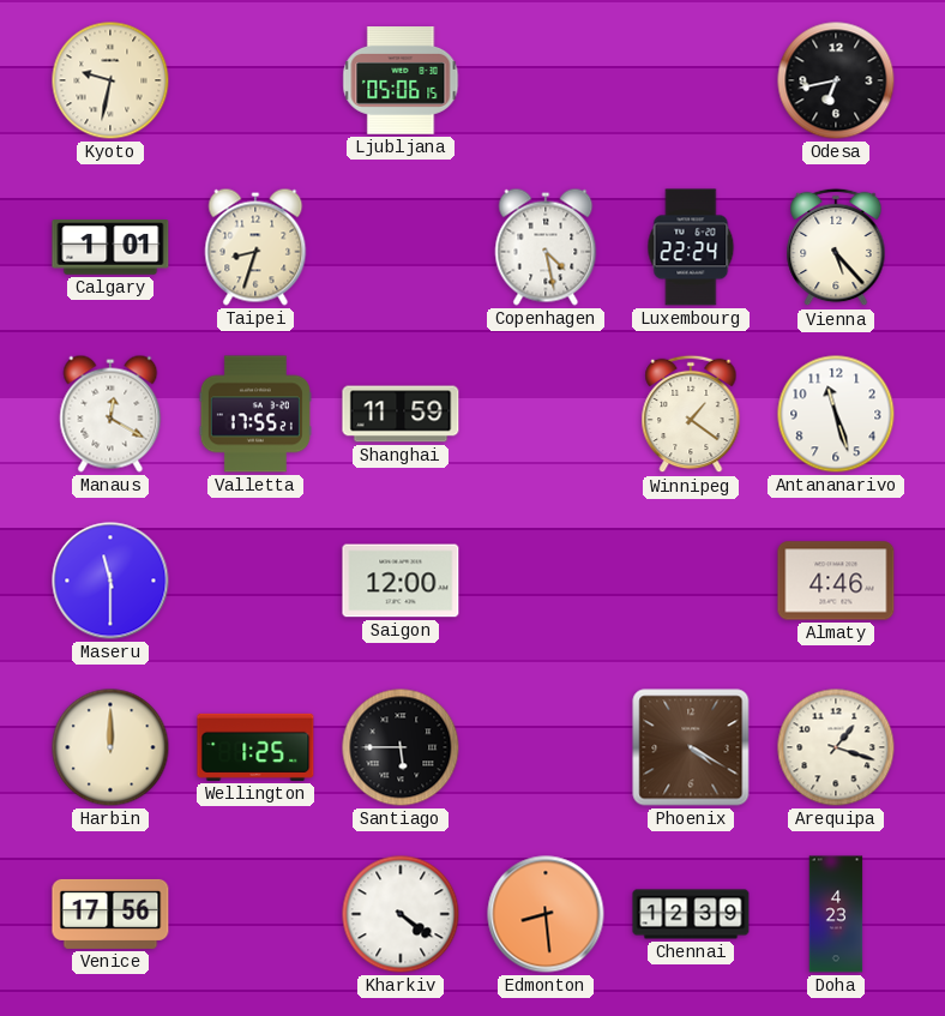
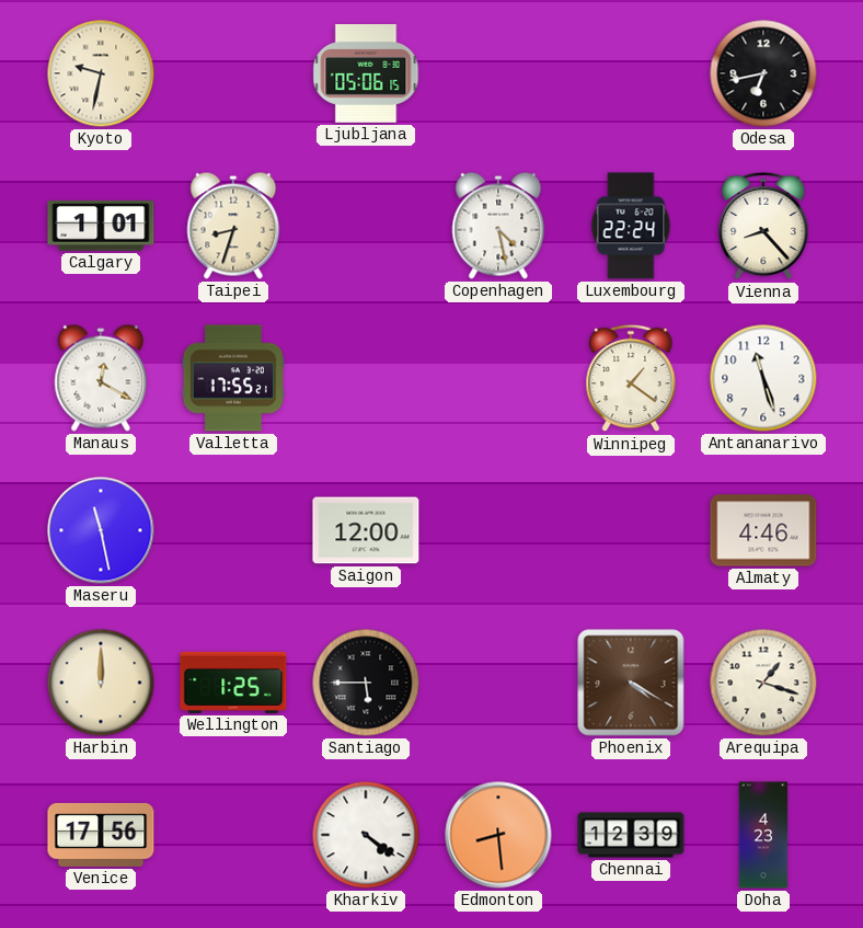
Vienna: 5:23 -> 8:23
Shanghai: 11:59 -> none
Maseru: 11:30 -> 11:28
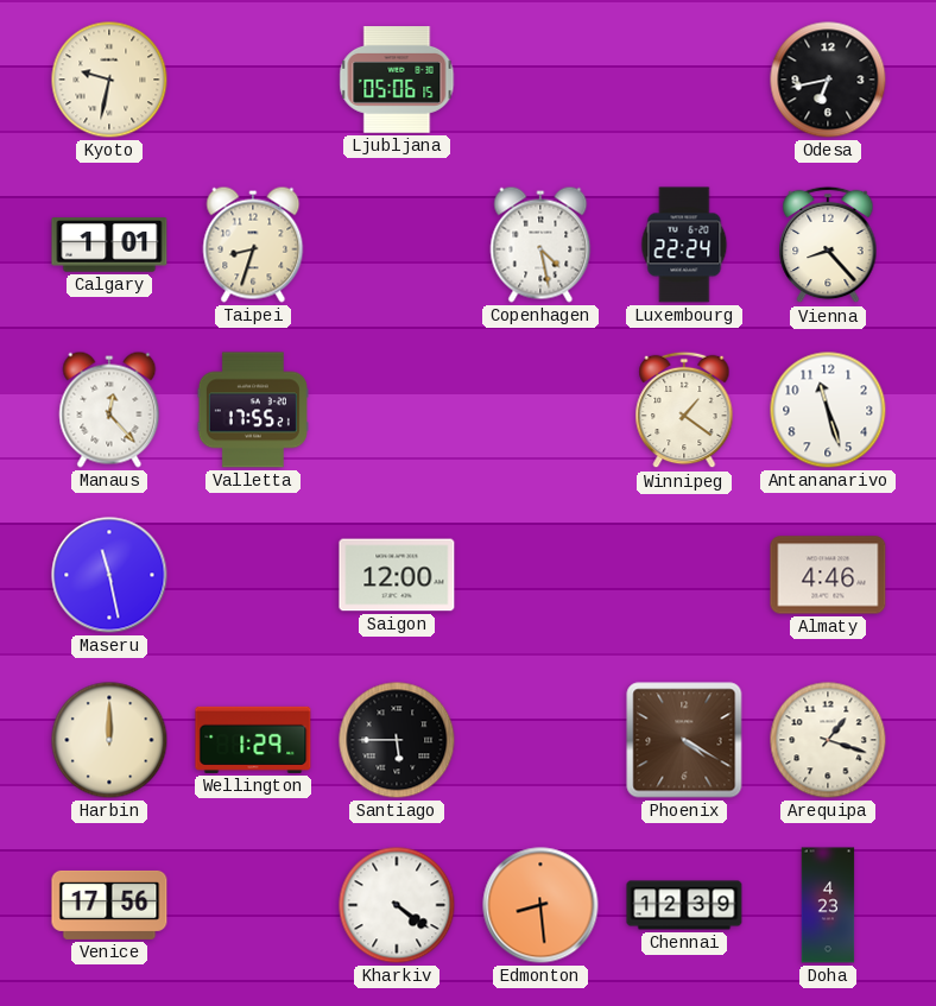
Manaus: 12:20 -> 12:23
Wellington: 1:25 -> 1:29
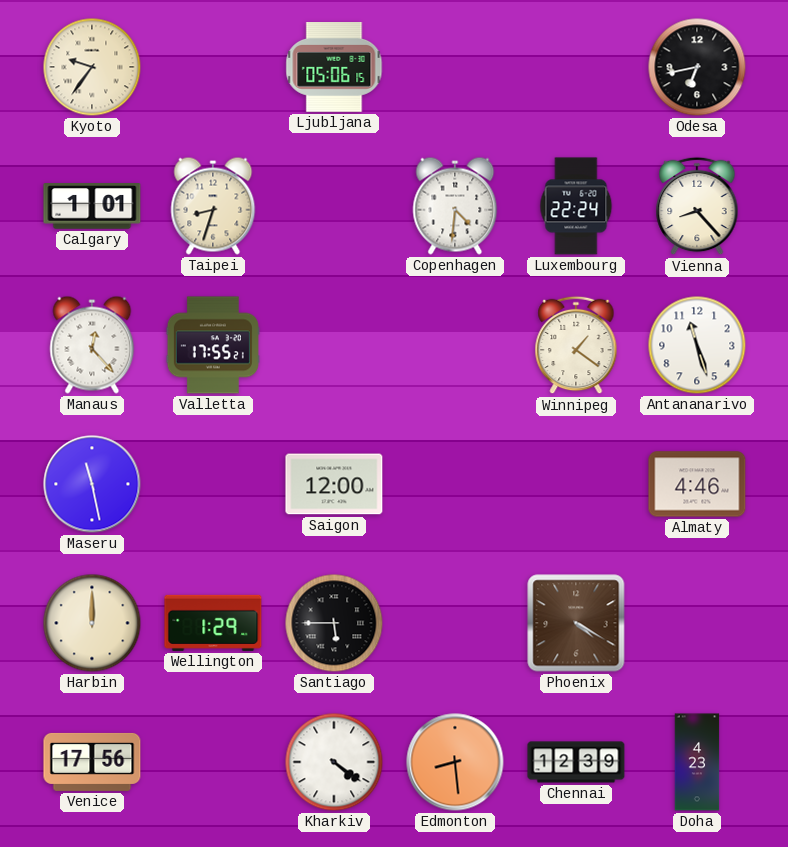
Kyoto: 9:32 -> 9:36
Copenhagen: 4:28 -> 4:31
Arequipa: 1:18 -> none
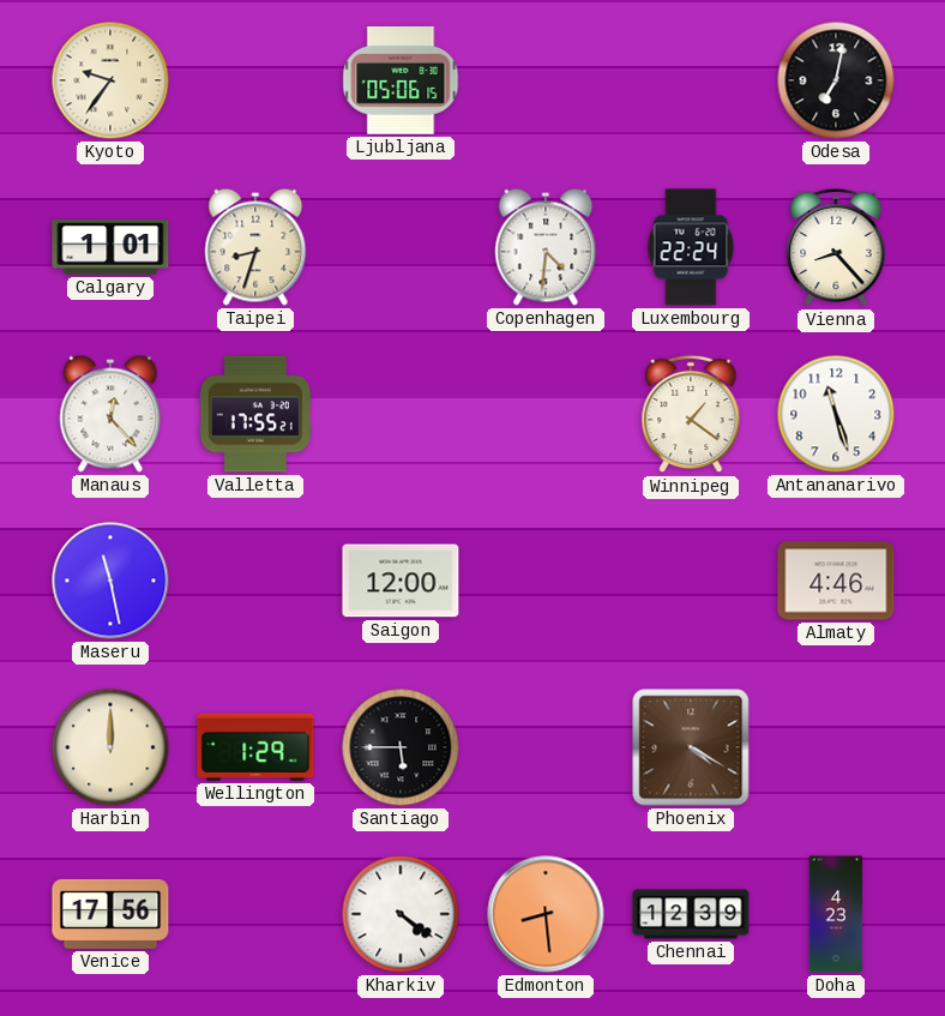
Odesa: 6:43 -> 7:02
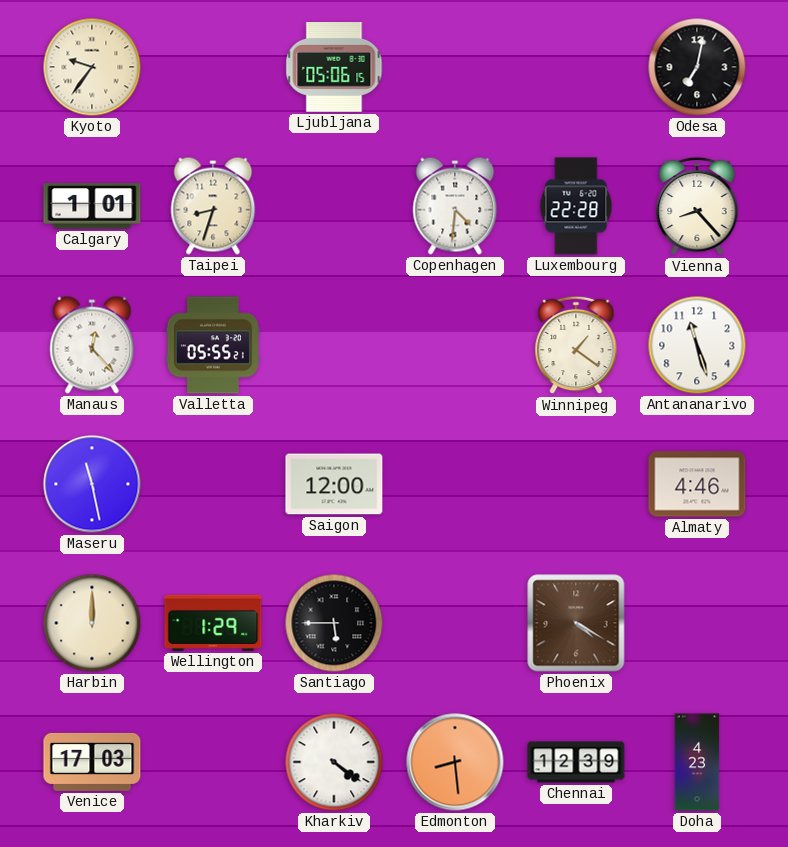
Luxembourg: 22:24 -> 22:28
Valletta: 17:55 -> 05:55
Venice: 17:56 -> 17:03
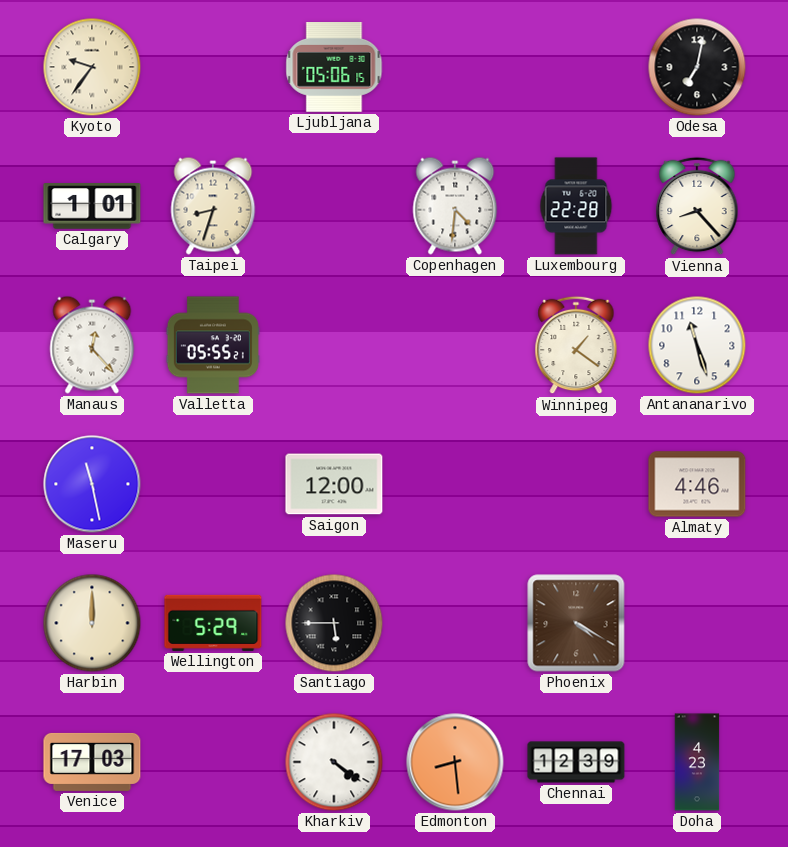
Wellington: 1:29 -> 5:29
